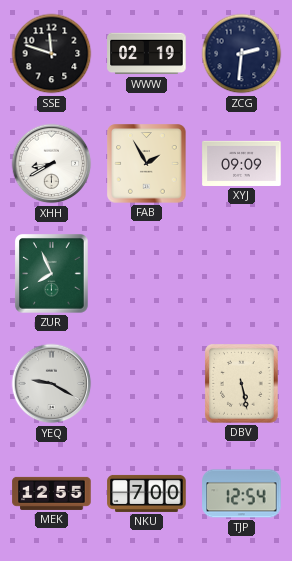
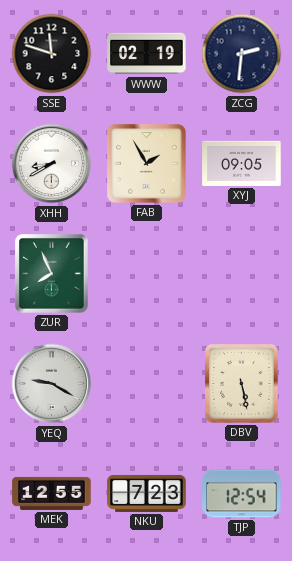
XYJ: 09:09 -> 09:05
NKU: 7:00 -> 7:23
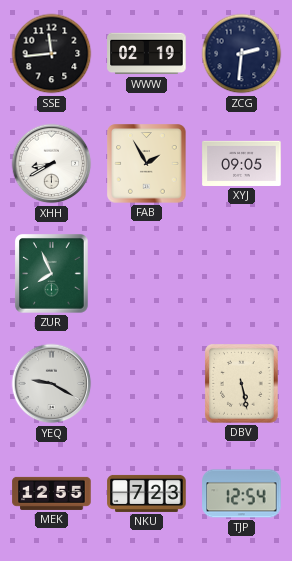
SSE: 11:48 -> 11:44
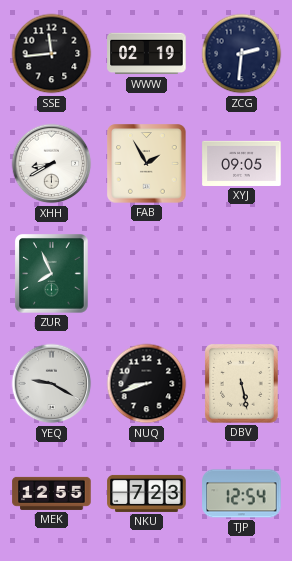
NUQ: none -> 8:42
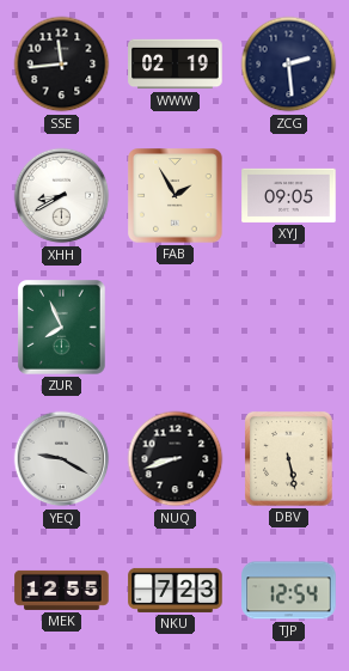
ZCG: 2:31 -> 2:29
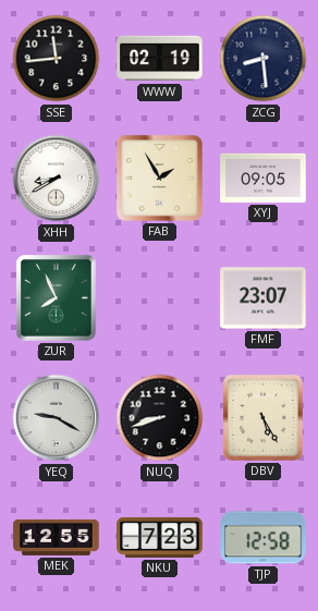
ZCG: 2:29 -> 8:29
FMF: none -> 23:07
DBV: 5:28 -> 5:25
TJP: 12:54 -> 12:58
